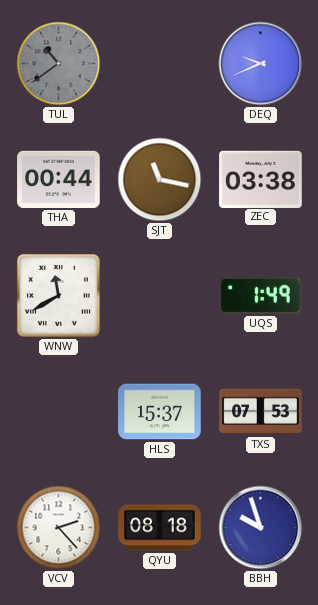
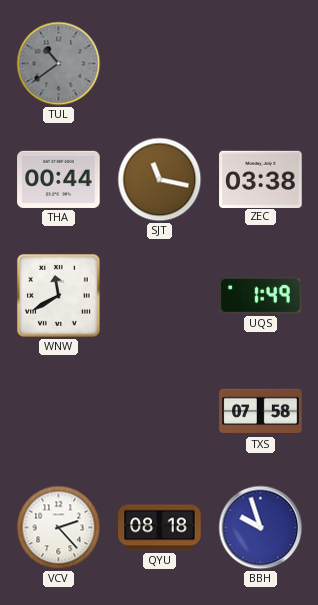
DEQ: 9:41 -> none
HLS: 15:37 -> none
TXS: 07:53 -> 07:58
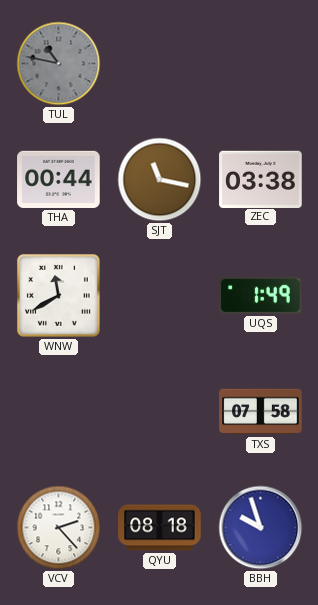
TUL: 10:39 -> 10:47
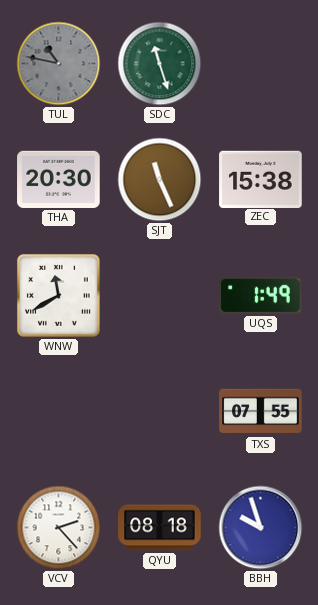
SDC: none -> 11:27
THA: 00:44 -> 20:30
SJT: 11:17 -> 11:26
ZEC: 03:38 -> 15:38
TXS: 07:58 -> 07:55
